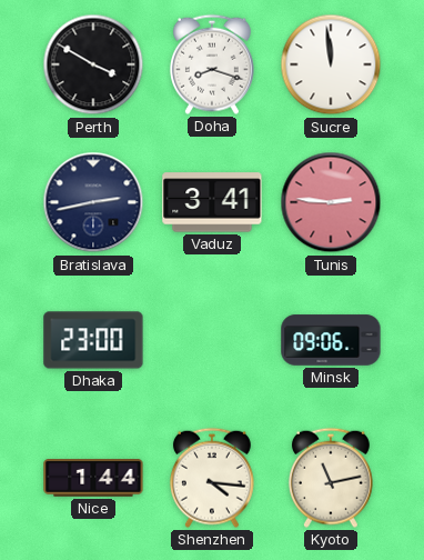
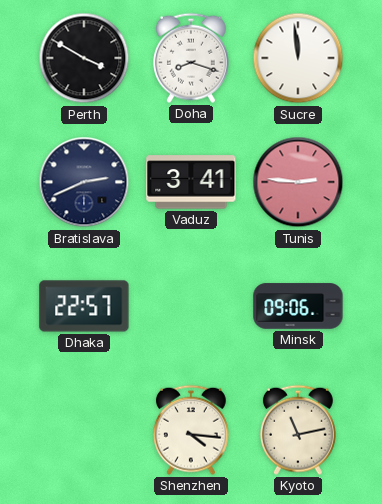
Bratislava: 2:43 -> 2:41
Dhaka: 23:00 -> 22:57
Nice: 1:44 -> none
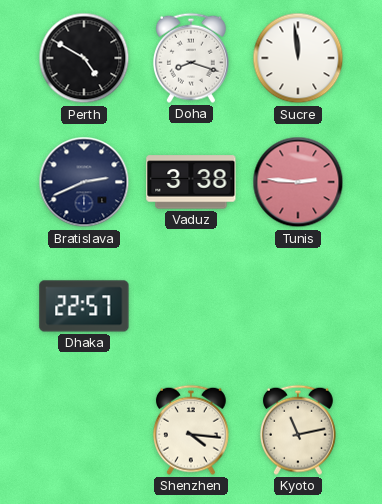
Perth: 3:50 -> 4:50
Vaduz: 3:41 -> 3:38
Minsk: 09:06 -> none
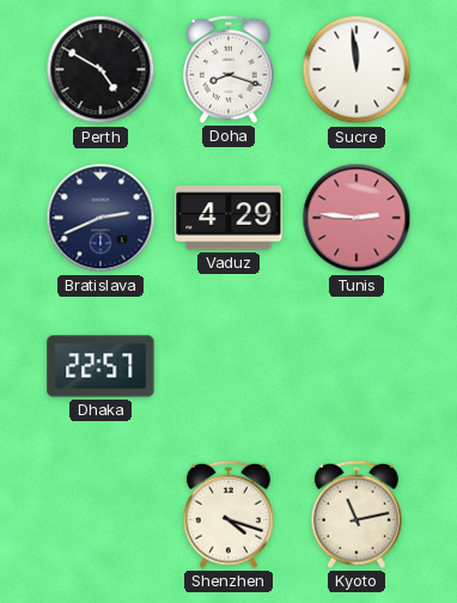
Vaduz: 3:38 -> 4:29
Shenzhen: 4:16 -> 4:18
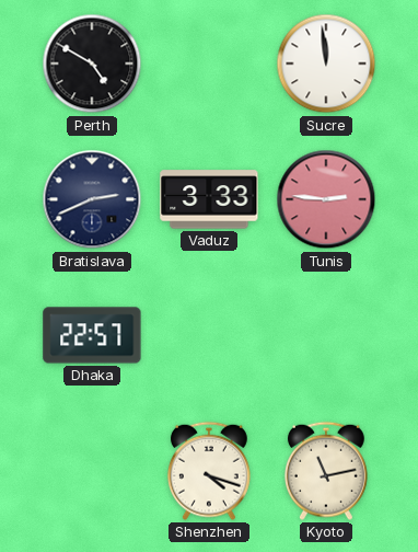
Doha: 8:18 -> none
Vaduz: 4:29 -> 3:33
